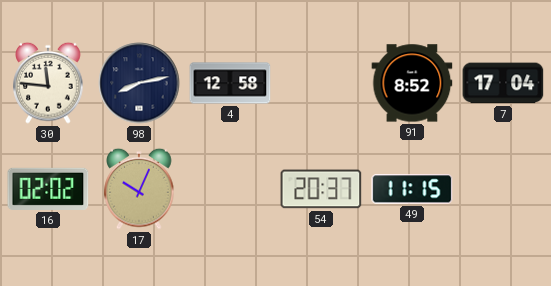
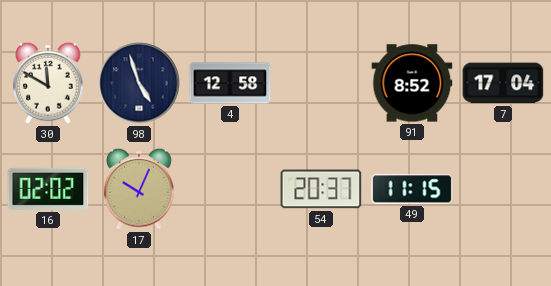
30: 11:46 -> 11:50
98: 8:13 -> 4:57
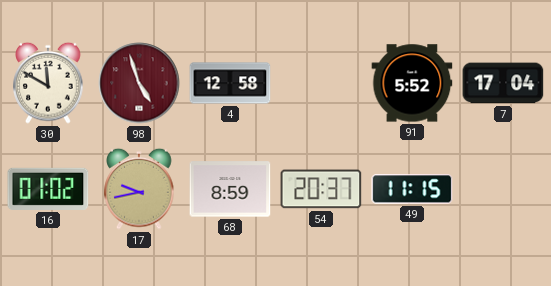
98 dial: navy -> burgundy
91: 8:52 -> 5:52
16: 02:02 -> 01:02
17: 10:04 -> 9:43
68: none -> 8:59
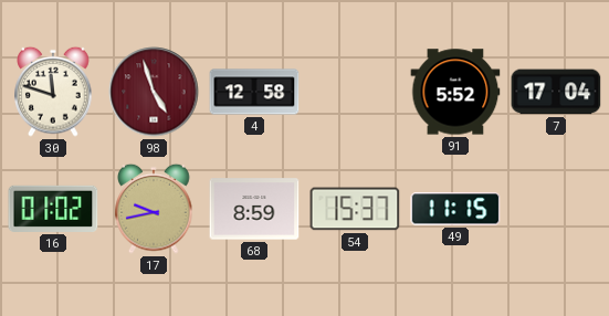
30: 11:50 -> 11:48
54: 20:37 -> 15:37
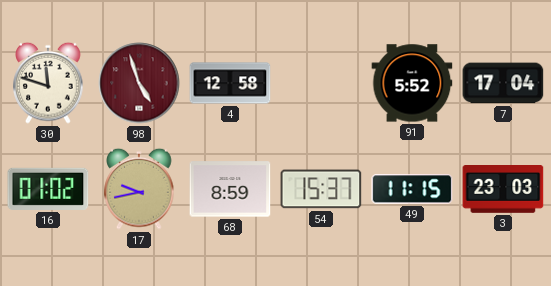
3: none -> 23:03
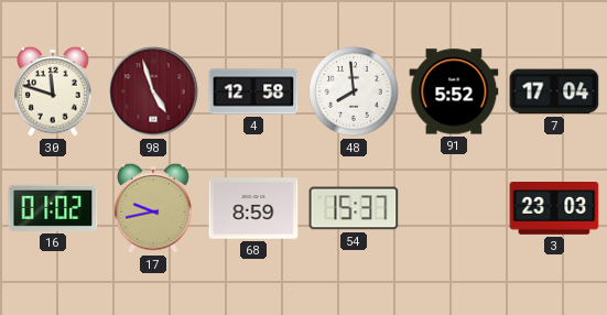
48: none -> 7:59
49: 11:15 -> none
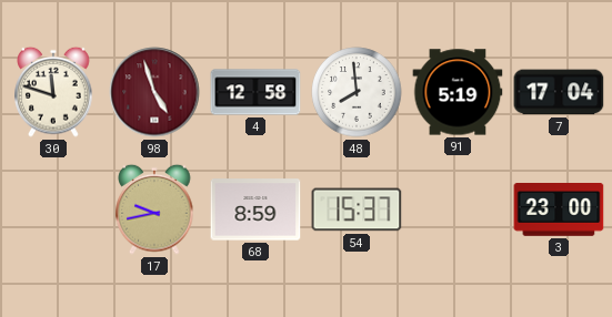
91: 5:52 -> 5:19
16: 01:02 -> none
3: 23:03 -> 23:00
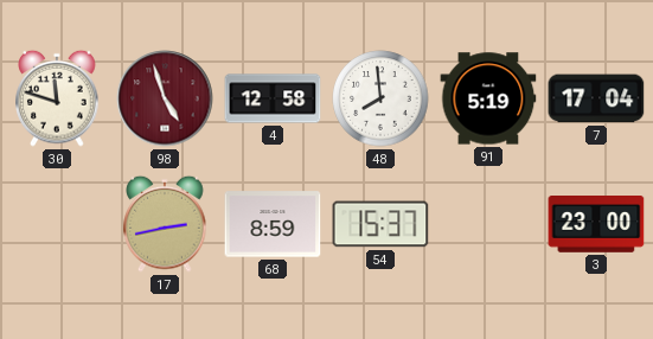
17: 9:43 -> 2:43
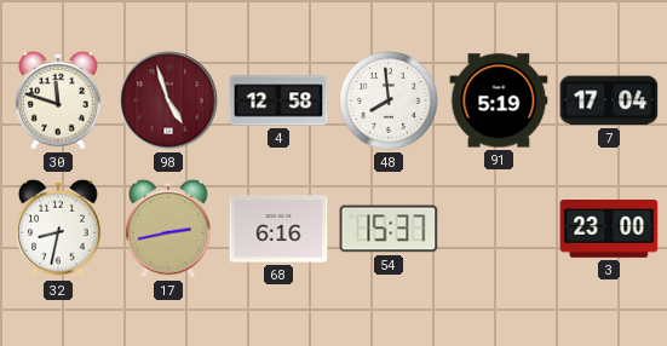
32: none -> 8:32
68: 8:59 -> 6:16
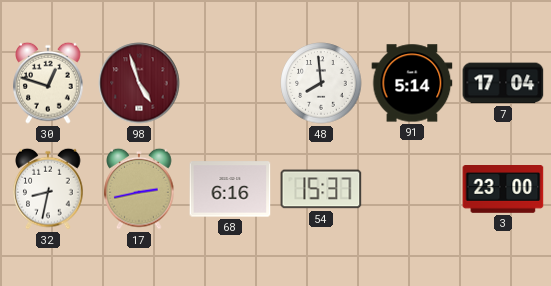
30: 11:48 -> 12:48
4: 12:58 -> none
91: 5:19 -> 5:14
